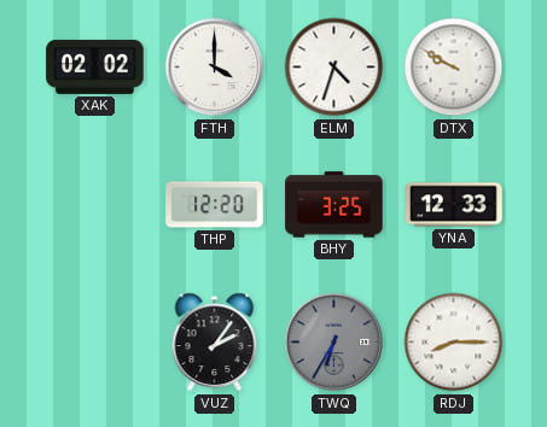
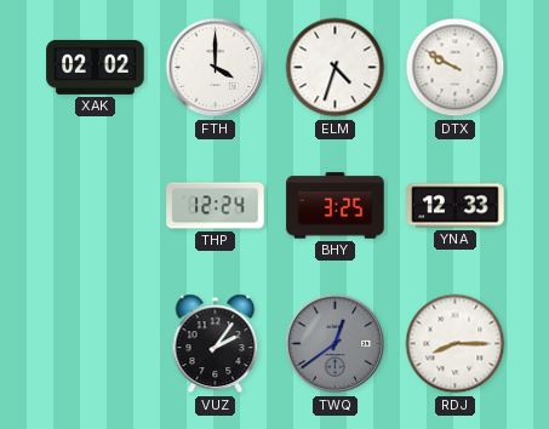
THP: 12:20 -> 12:24
TWQ: 6:35 -> 12:39
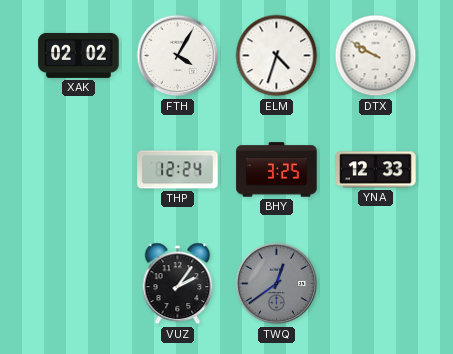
FTH: 4:00 -> 4:05
RDJ: 8:15 -> none
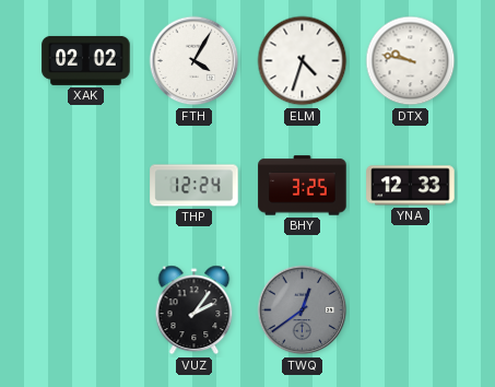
DTX: 9:50 -> 9:47
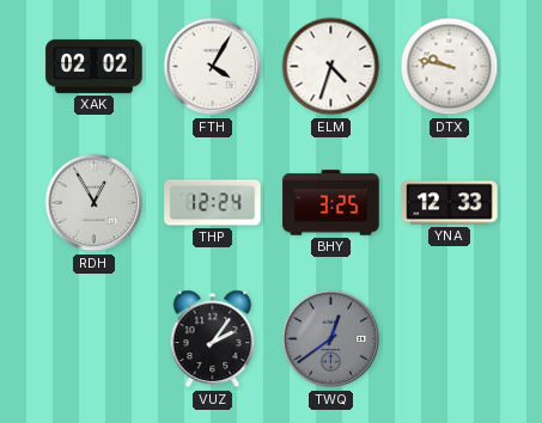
RDH: none -> 12:55
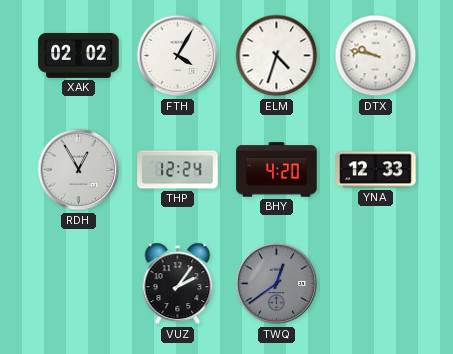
BHY: 3:25 -> 4:20
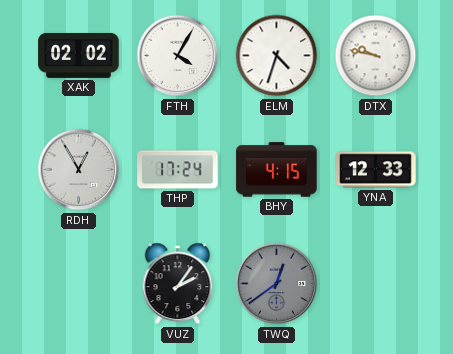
THP: 12:24 -> 17:24
BHY: 4:20 -> 4:15
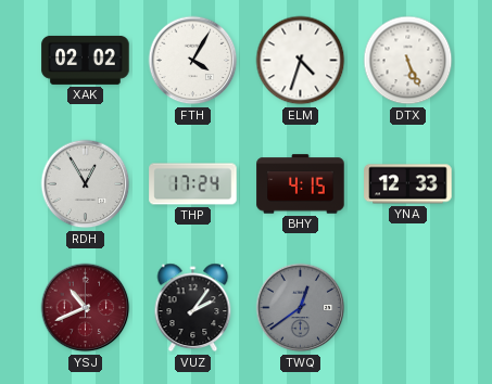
DTX: 9:47 -> 5:26
YSJ: none -> 10:41
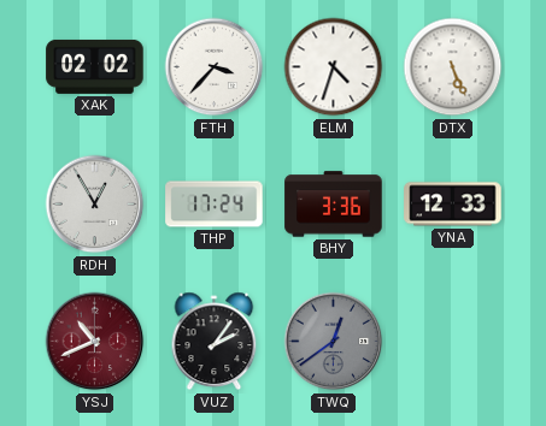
FTH: 4:05 -> 3:37
BHY: 4:15 -> 3:36
